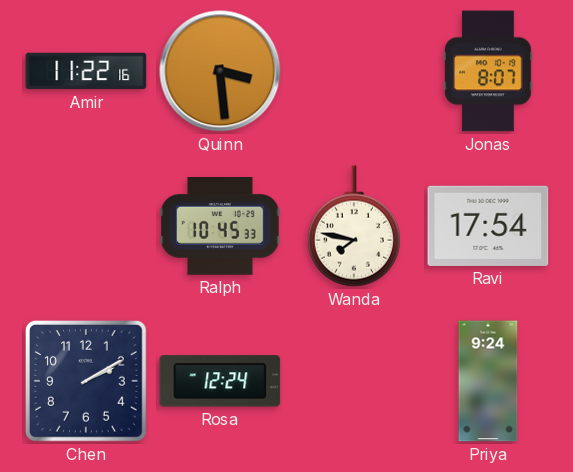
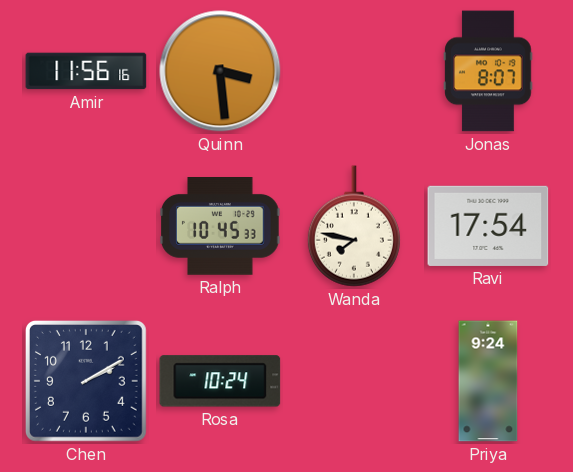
Amir: 11:22 -> 11:56
Rosa: 12:24 -> 10:24
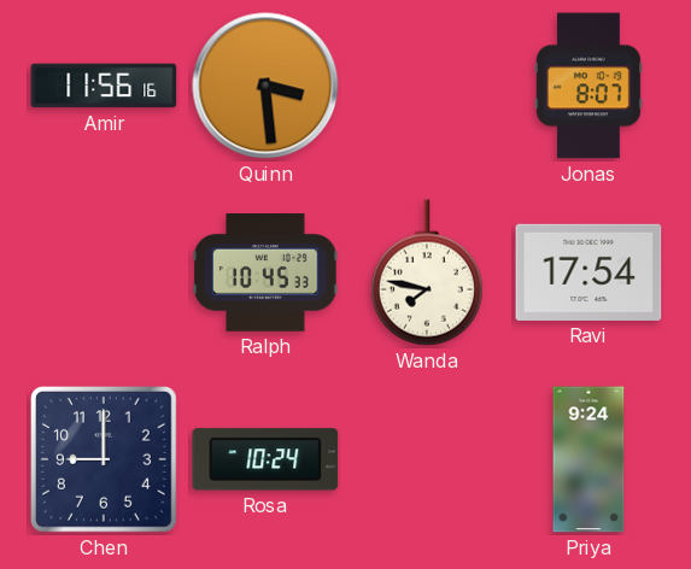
Chen: 2:10 -> 9:00
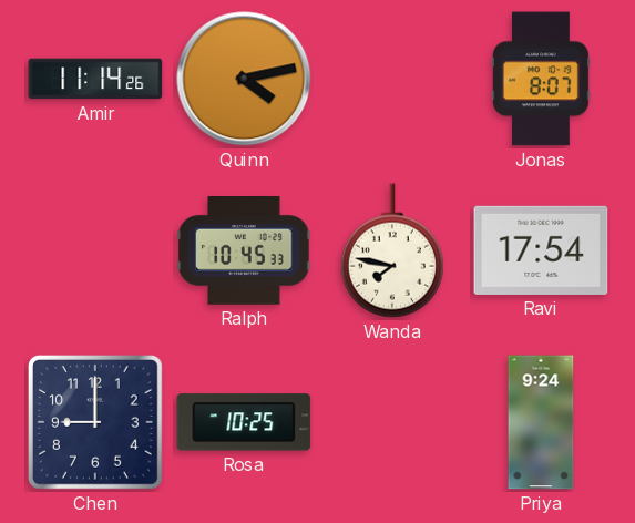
Amir: 11:56 -> 11:14
Quinn: 3:29 -> 4:13
Rosa: 10:24 -> 10:25
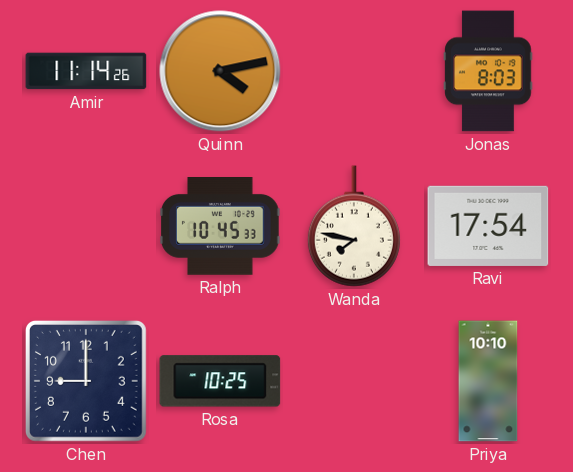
Jonas: 8:07 -> 8:03
Priya: 9:24 -> 10:10
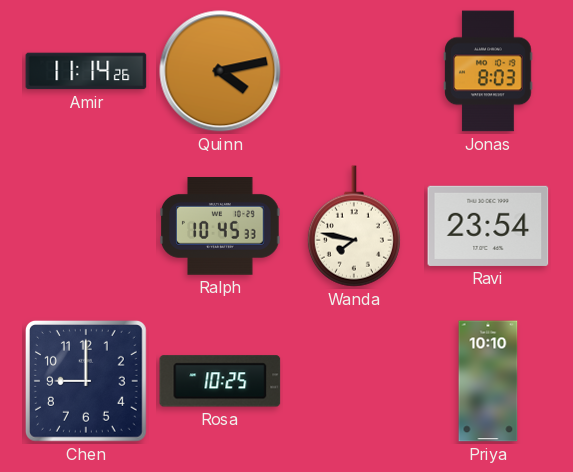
Ravi: 17:54 -> 23:54
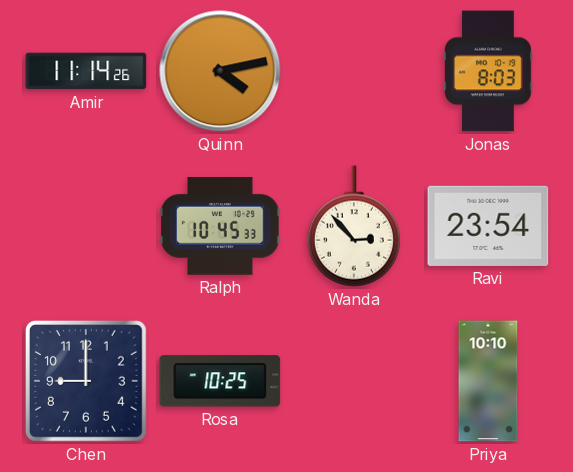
Wanda: 7:47 -> 2:53
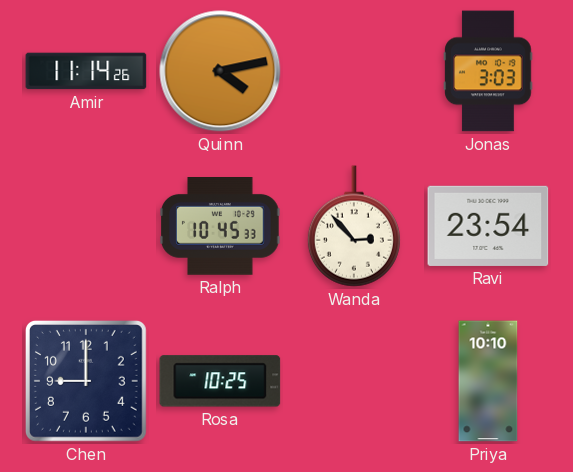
Jonas: 8:03 -> 3:03
